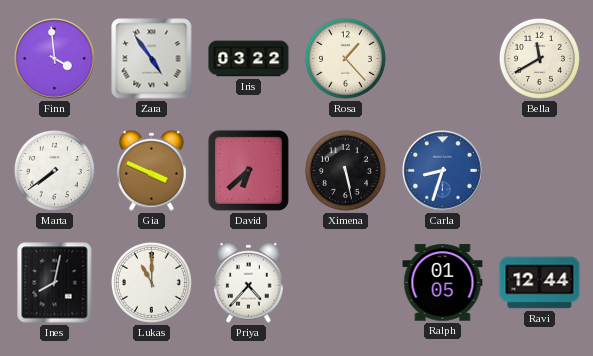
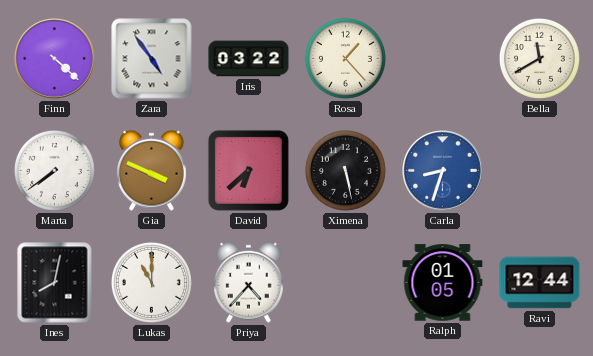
Finn: 3:59 -> 4:22
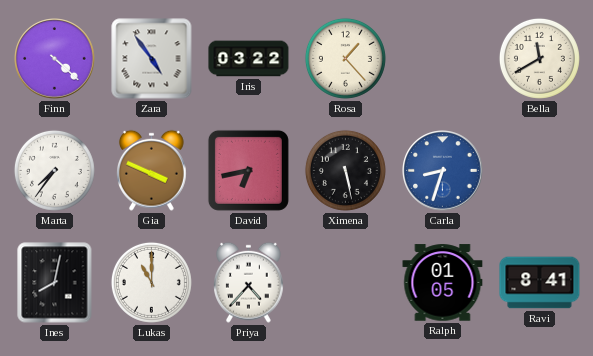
Marta: 7:39 -> 7:36
David: 6:38 -> 6:43
Ravi: 12:44 -> 8:41
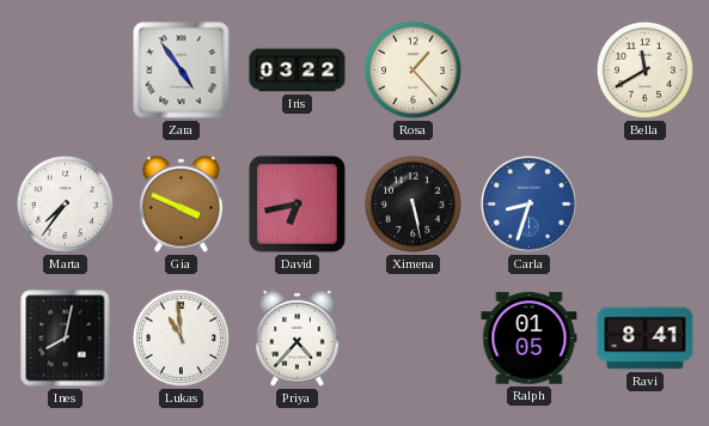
Finn: 4:22 -> none
Lukas: 11:00 -> 10:59
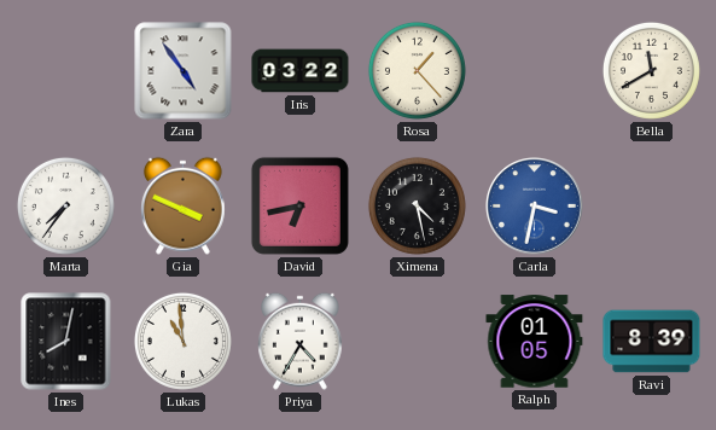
Ximena: 5:28 -> 4:28
Carla: 8:33 -> 3:32
Priya: 4:37 -> 4:35
Ravi: 8:41 -> 8:39
